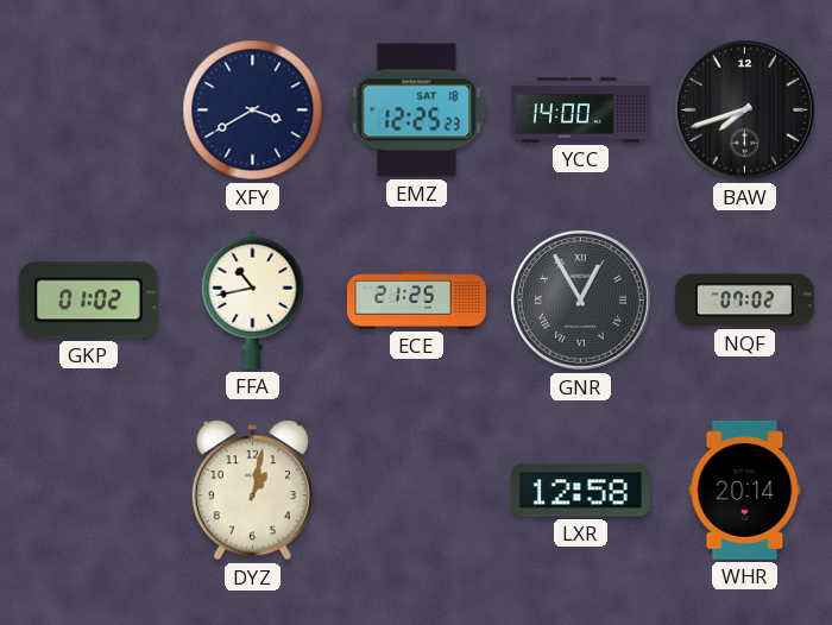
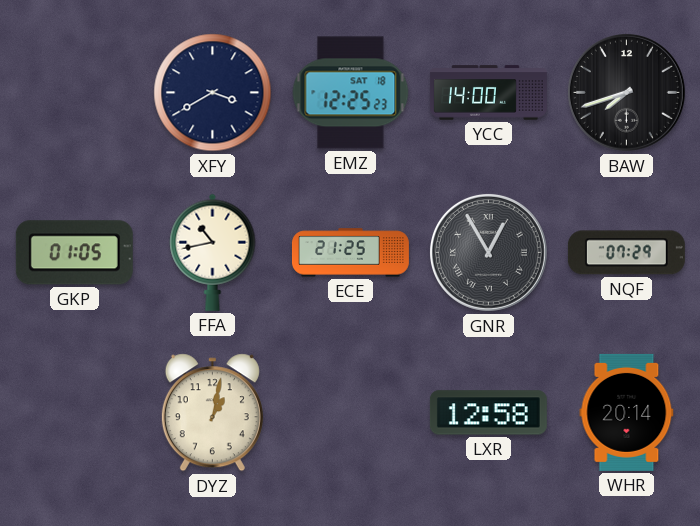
GKP: 01:02 -> 01:05
NQF: 07:02 -> 07:29
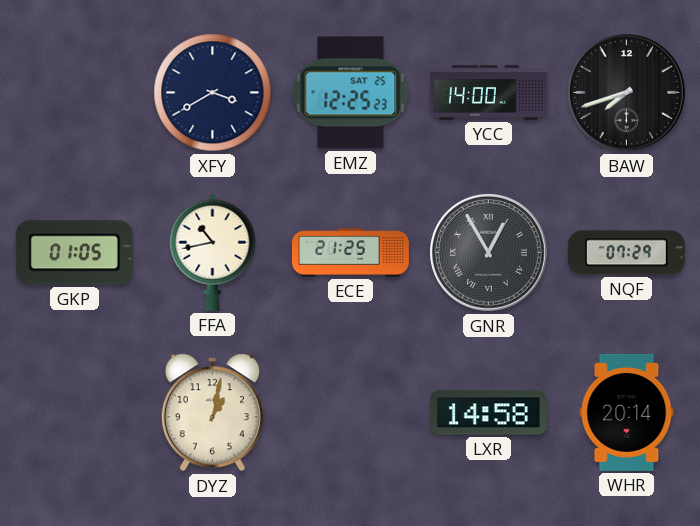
EMZ date: SAT 18 -> SAT 25
LXR: 12:58 -> 14:58
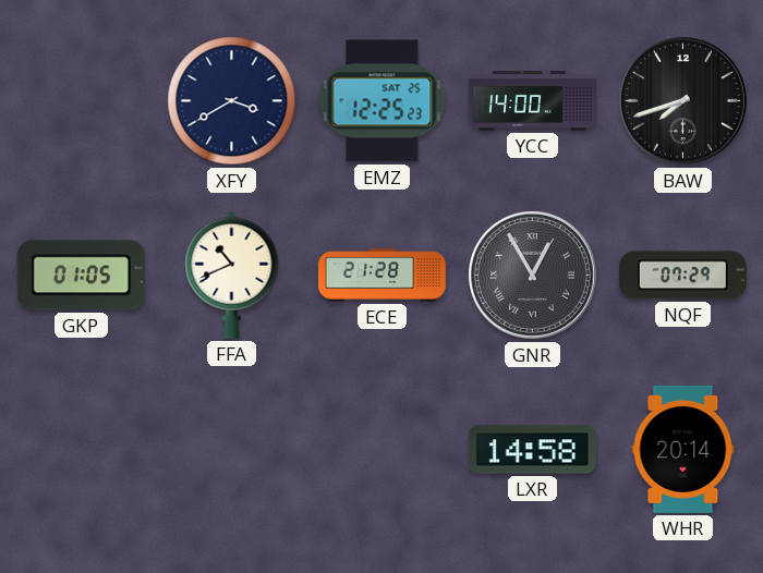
FFA: 10:43 -> 10:41
ECE: 21:25 -> 21:28
DYZ: 1:02 -> none
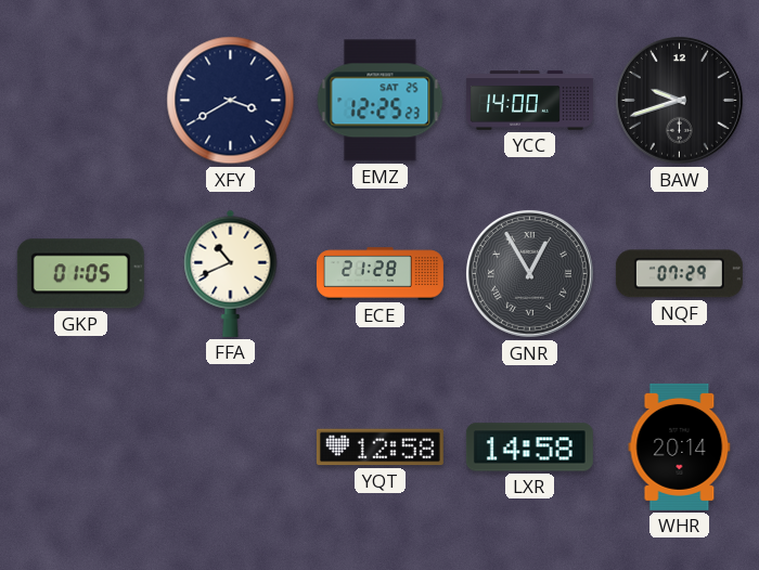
BAW: 7:42 -> 9:42
YQT: none -> 12:58
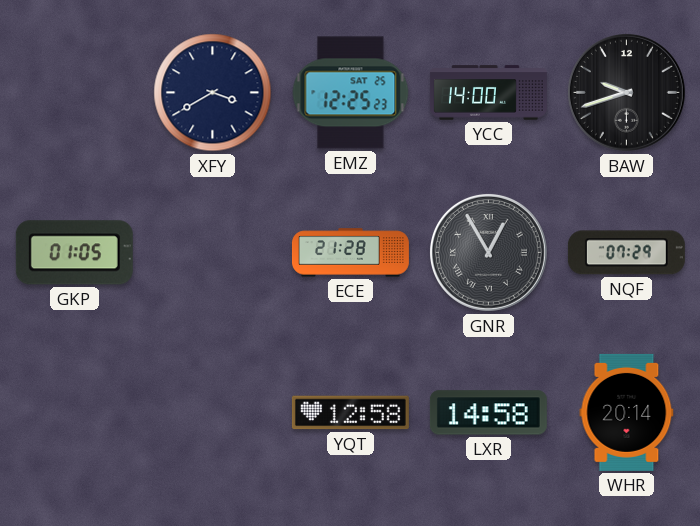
FFA: 10:41 -> none
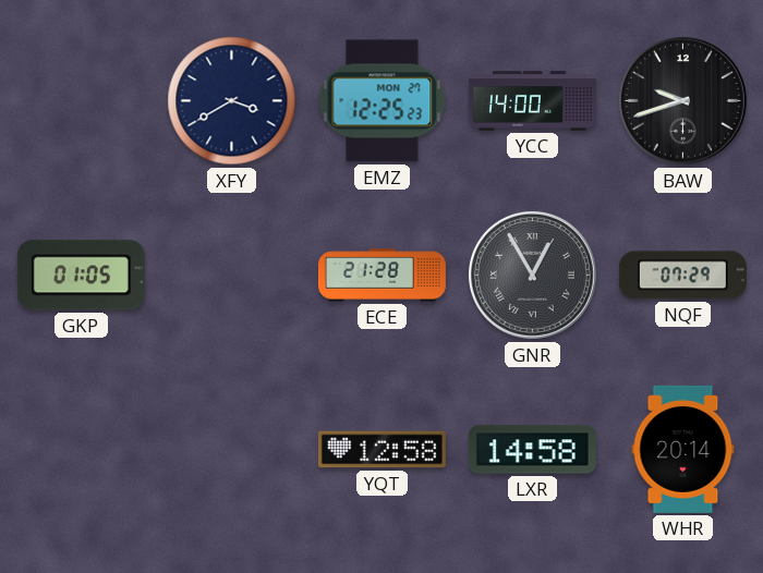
EMZ date: SAT 25 -> MON 27
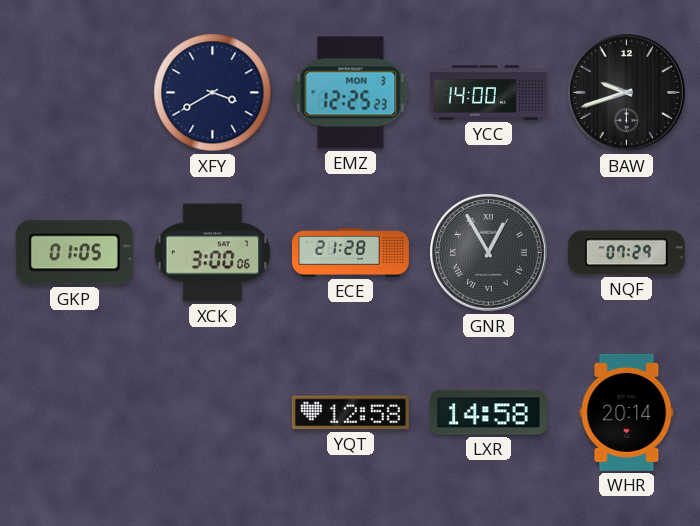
EMZ date: MON 27 -> MON 3
XCK: none -> 3:00
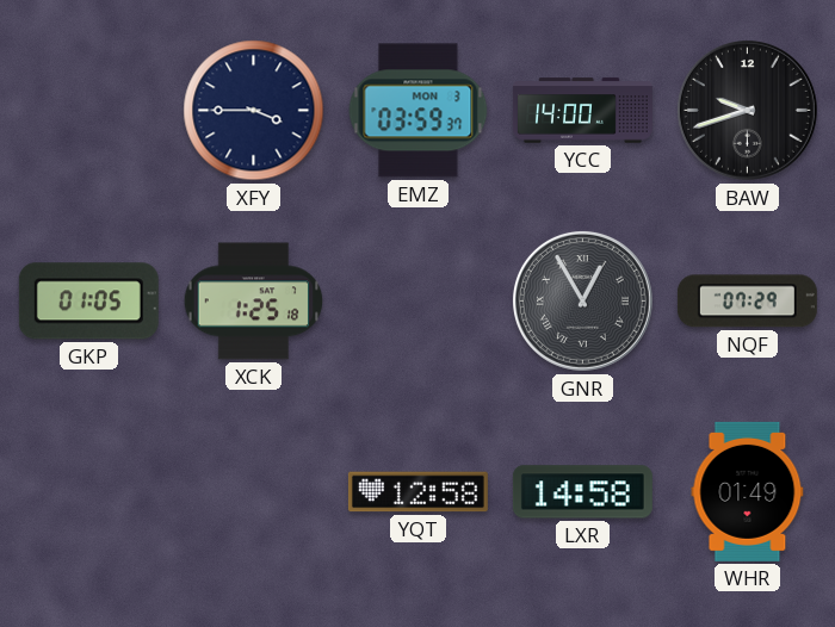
XFY: 3:40 -> 3:45
EMZ: 12:25 -> 03:59
XCK: 3:00 -> 1:25
ECE: 21:28 -> none
WHR: 20:14 -> 01:49
